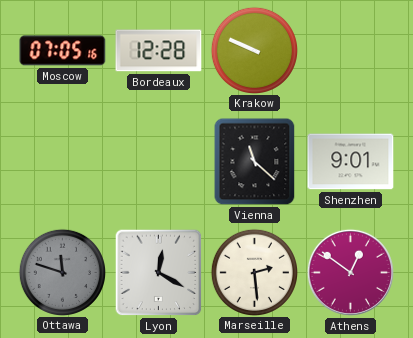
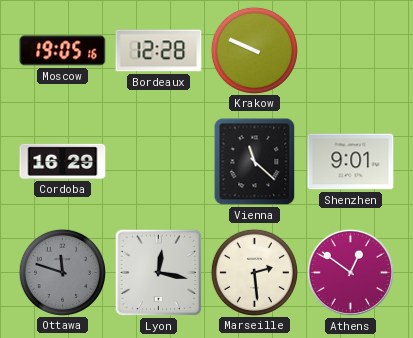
Moscow: 07:05 -> 19:05
Cordoba: none -> 16:29
Lyon: 12:20 -> 12:17
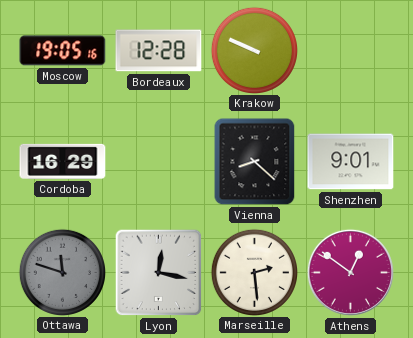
Vienna: 11:22 -> 8:22
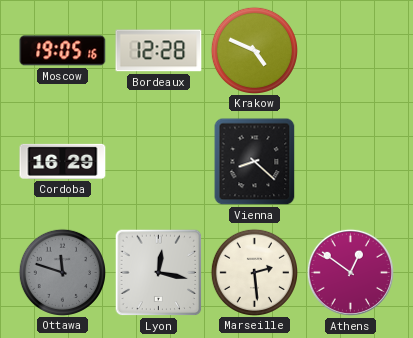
Krakow: 9:49 -> 4:49
Shenzhen: 9:01 -> none
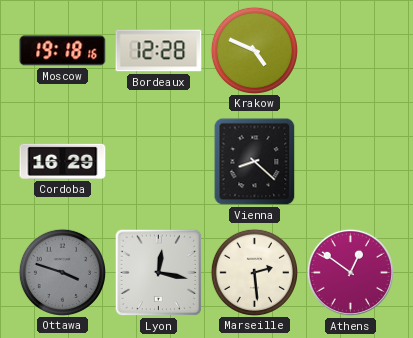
Moscow: 19:05 -> 19:18
Ottawa: 11:48 -> 3:48
